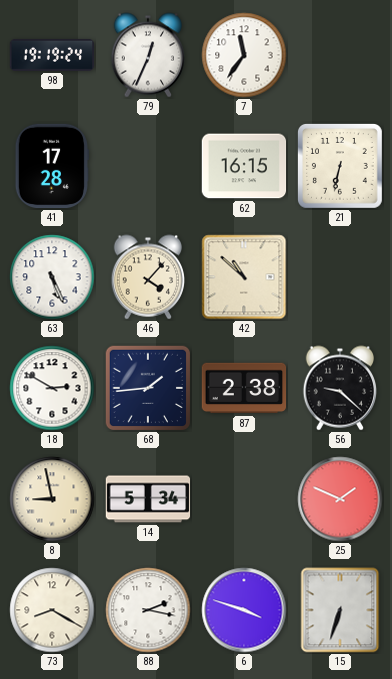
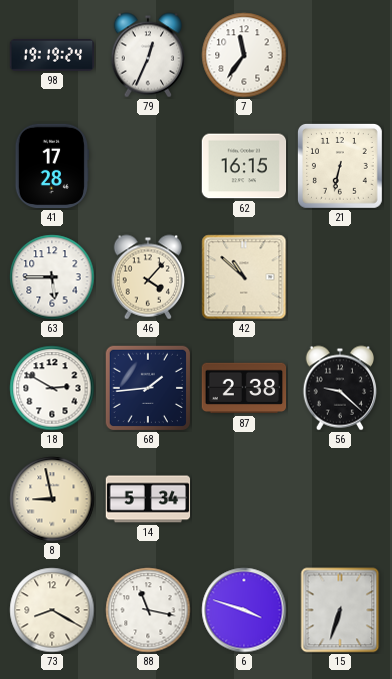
63: 5:26 -> 5:45
25: 1:49 -> none
88: 2:17 -> 11:17
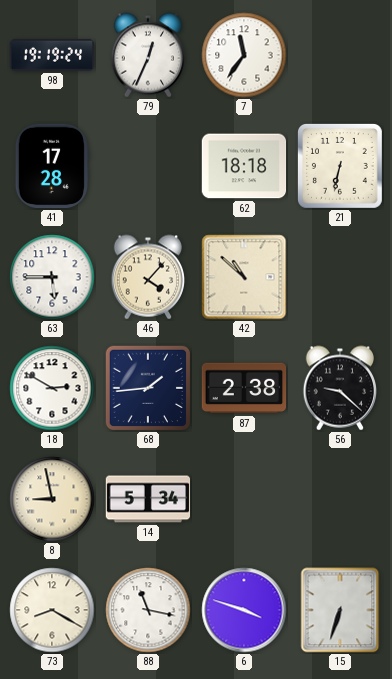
62: 16:15 -> 18:18
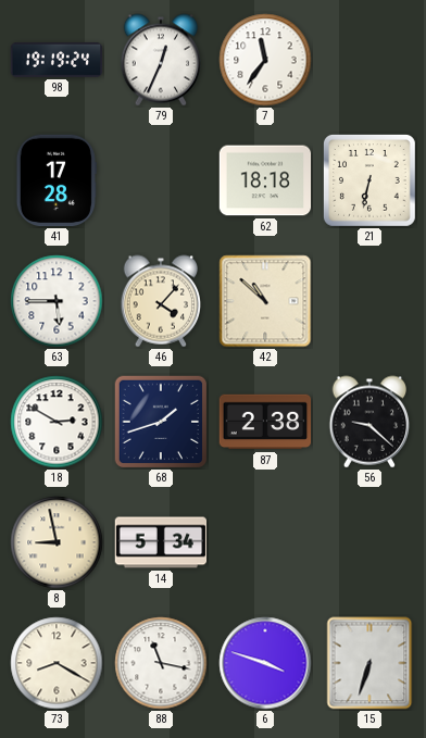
68: 1:44 -> 1:42
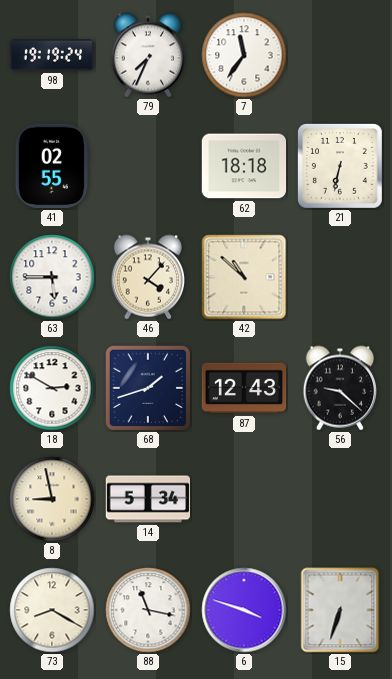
79: 12:34 -> 7:34
41: 17:28 -> 02:55
87: 2:38 -> 12:43
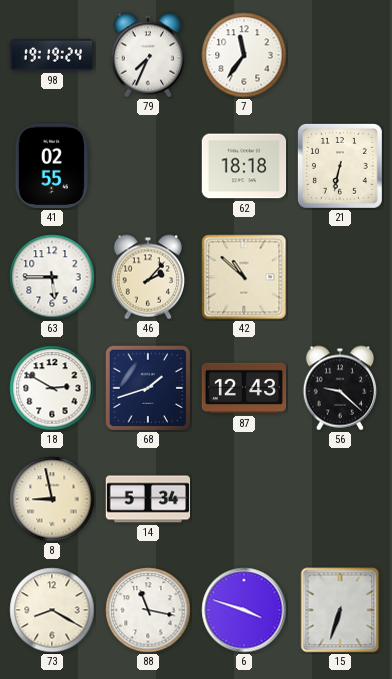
46: 4:07 -> 2:07
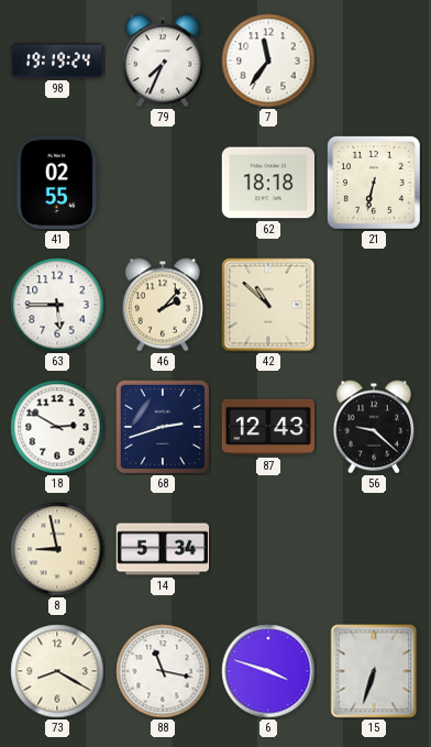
68: 1:42 -> 2:42
